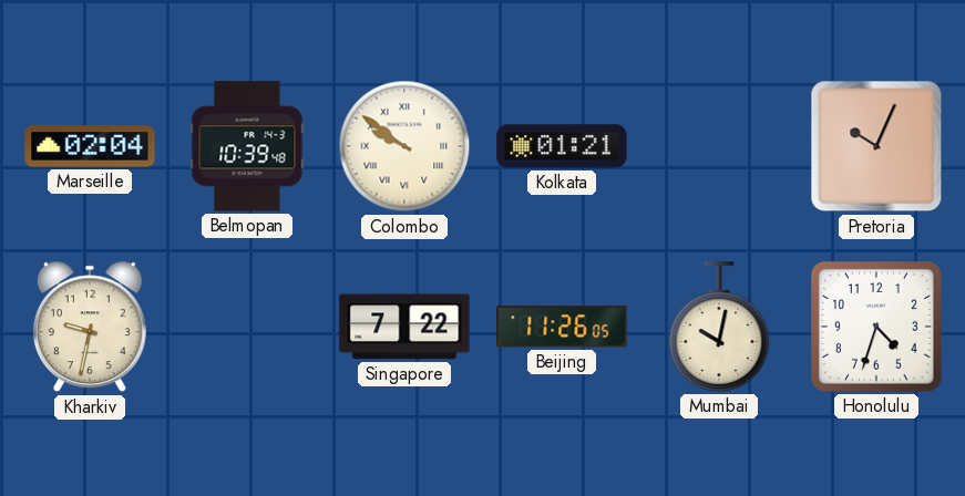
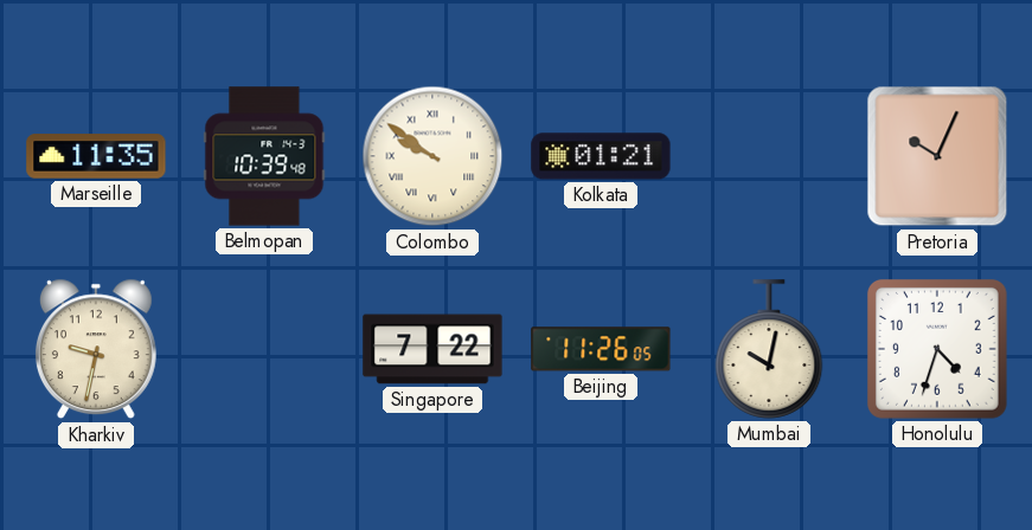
Marseille: 02:04 -> 11:35
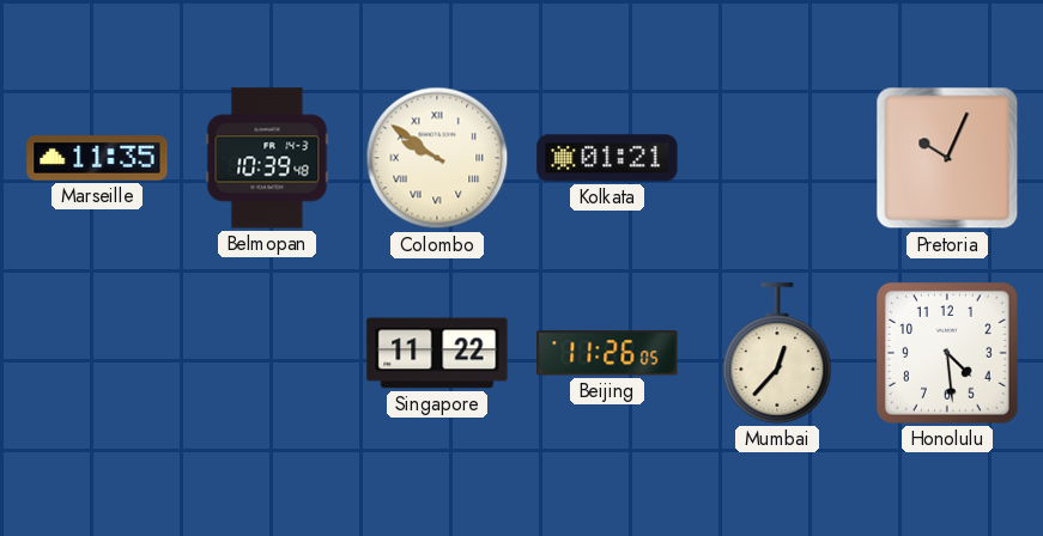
Kharkiv: 9:32 -> none
Singapore: 7:22 -> 11:22
Mumbai: 10:02 -> 12:37
Honolulu: 4:33 -> 4:29
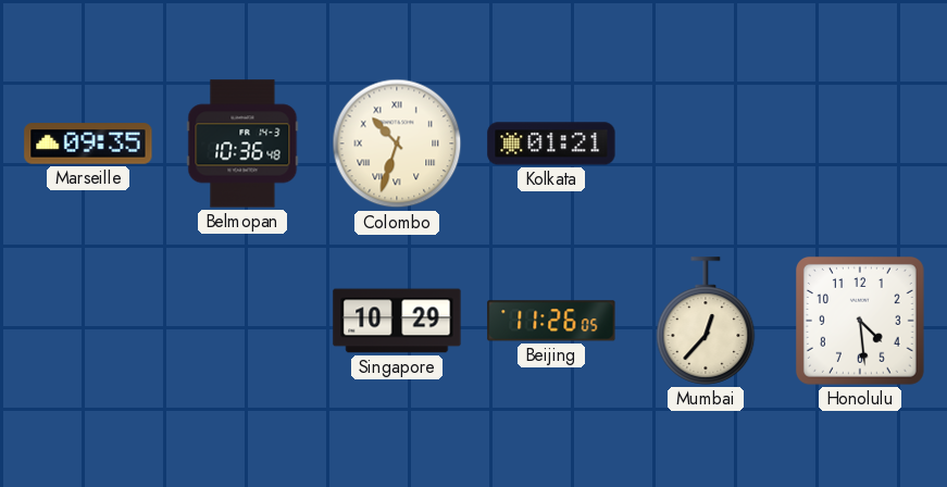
Marseille: 11:35 -> 09:35
Belmopan: 10:39 -> 10:36
Colombo: 9:51 -> 10:33
Pretoria: 10:04 -> none
Singapore: 11:22 -> 10:29
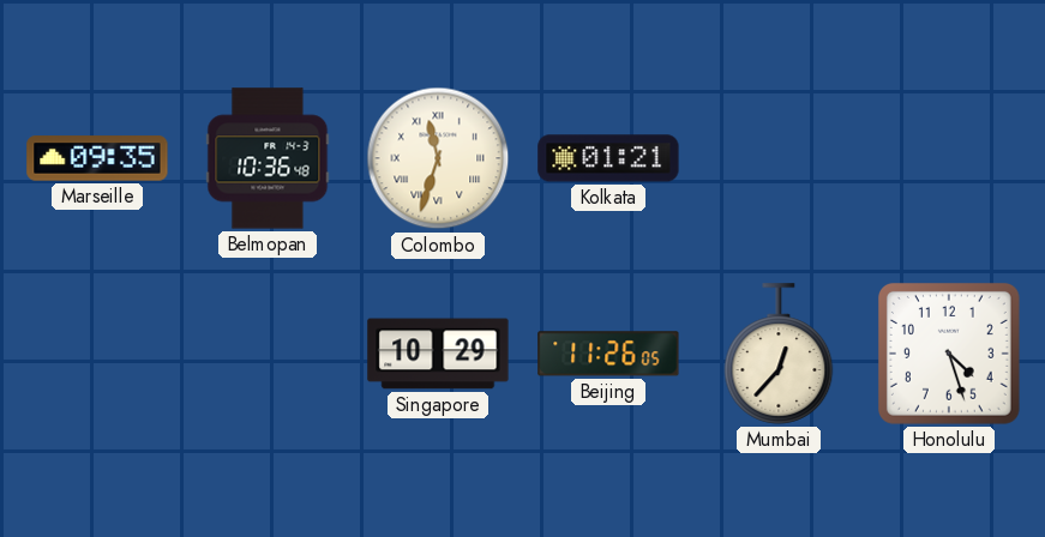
Colombo: 10:33 -> 11:33
Honolulu: 4:29 -> 4:27
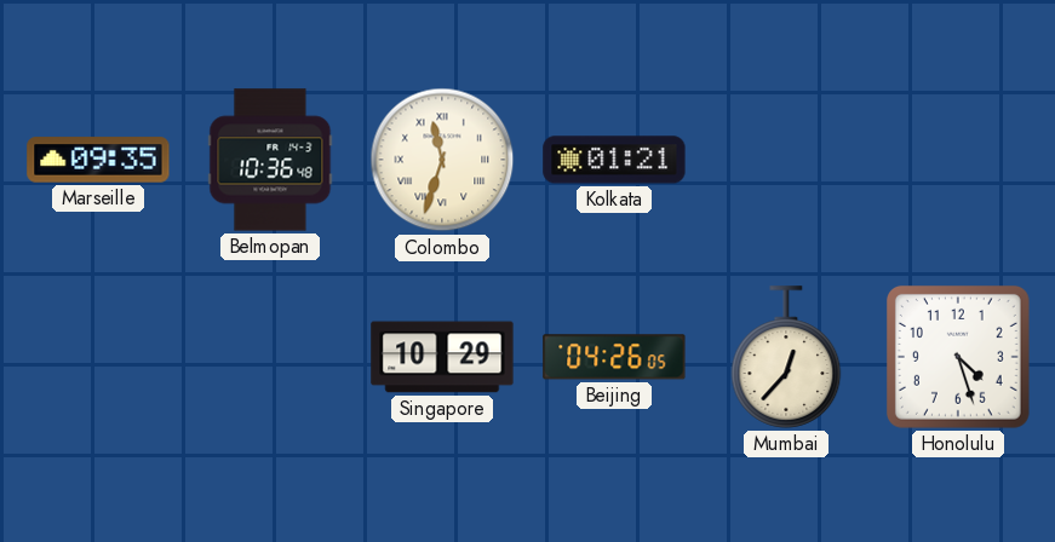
Beijing: 11:26 -> 04:26
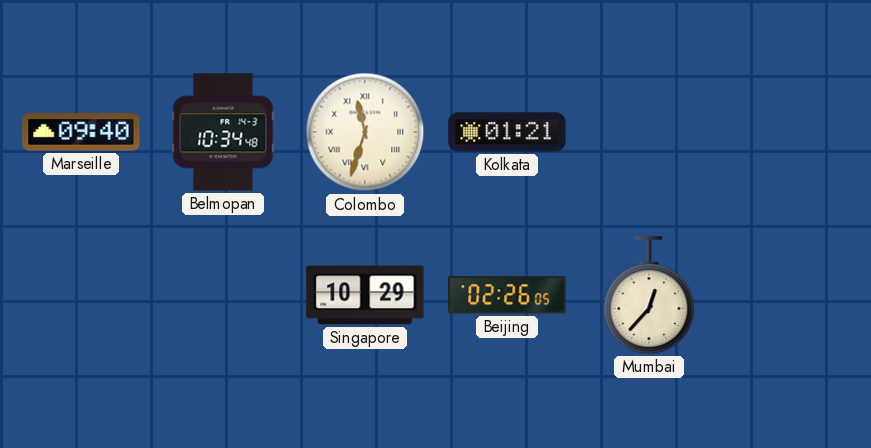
Marseille: 09:35 -> 09:40
Belmopan: 10:36 -> 10:34
Beijing: 04:26 -> 02:26
Honolulu: 4:27 -> none
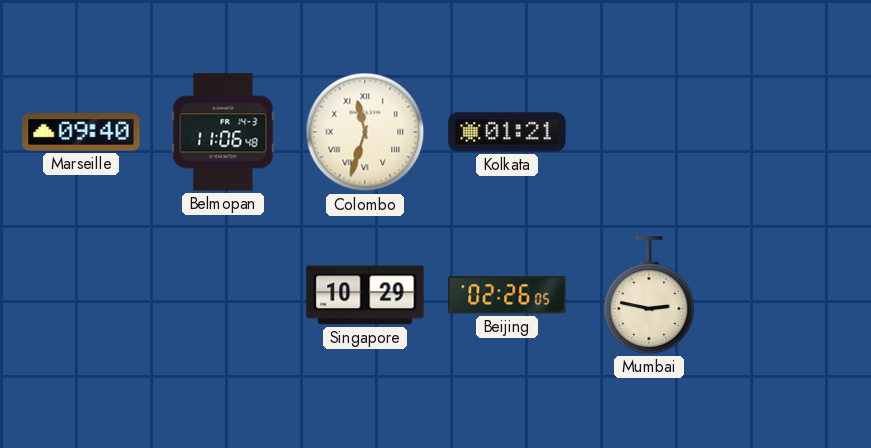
Belmopan: 10:34 -> 11:06
Mumbai: 12:37 -> 2:47
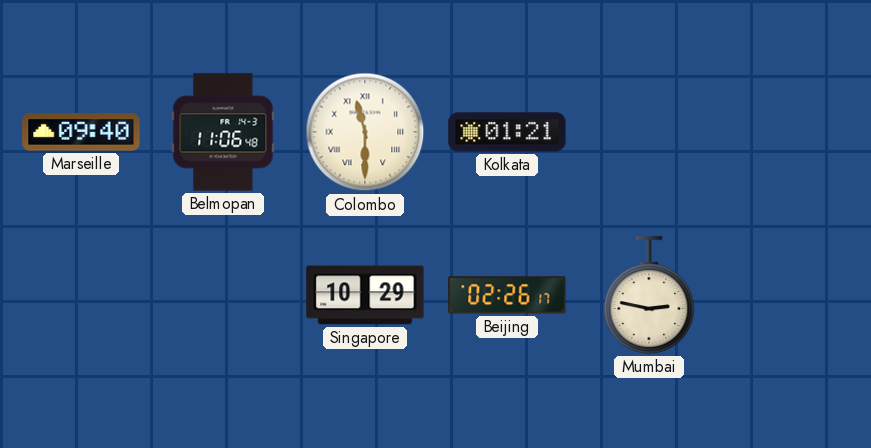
Colombo: 11:33 -> 11:30
Beijing: 02:26:05 -> 02:26:17
